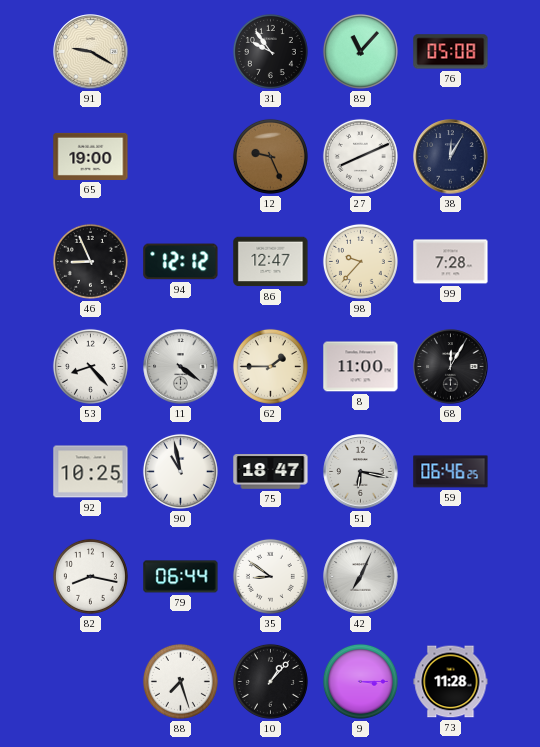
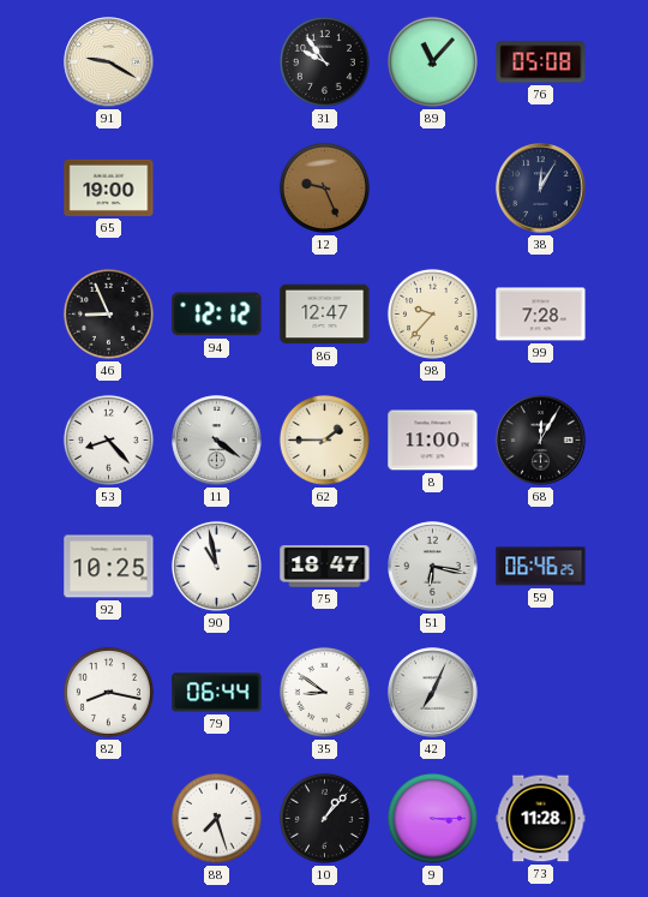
27: 8:11 -> none
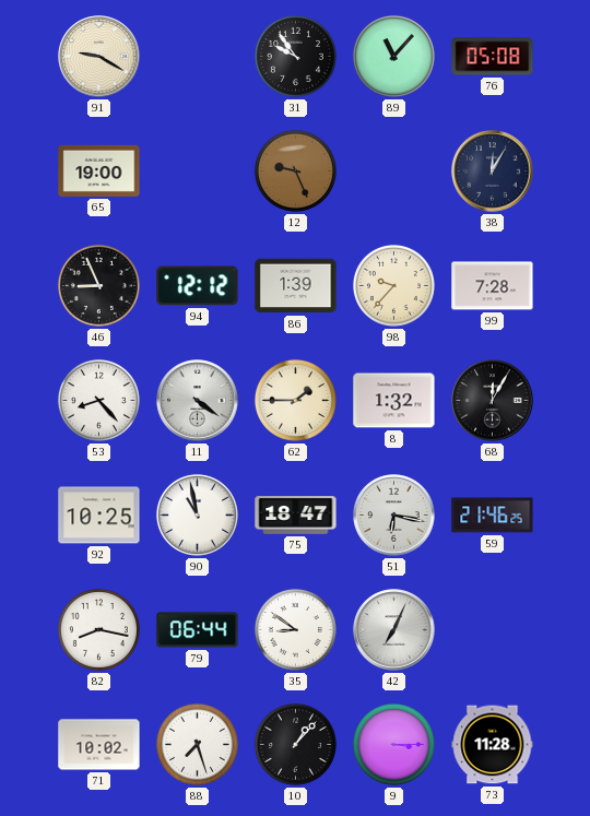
86: 12:47 -> 1:39
8: 11:00 -> 1:32
59: 06:46 -> 21:46
71: none -> 10:02
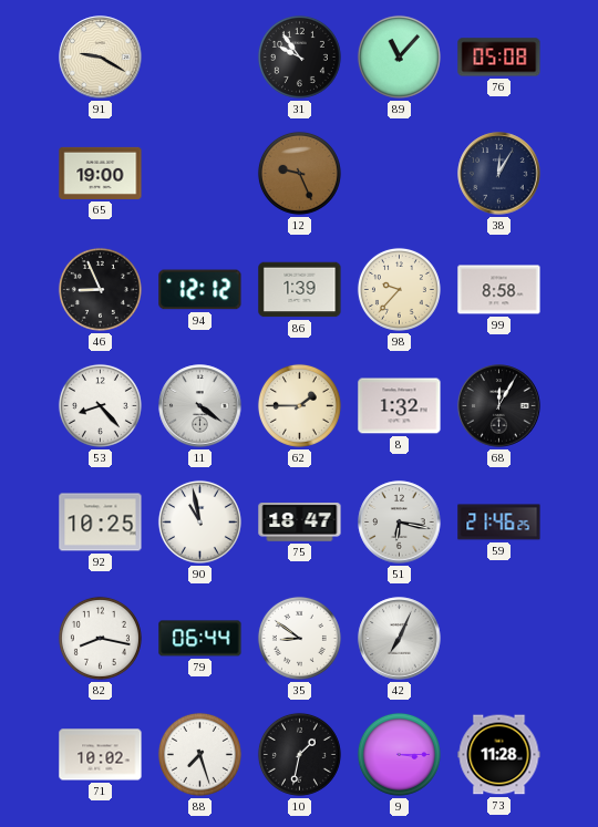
99: 7:28 -> 8:58
10: 1:07 -> 1:32
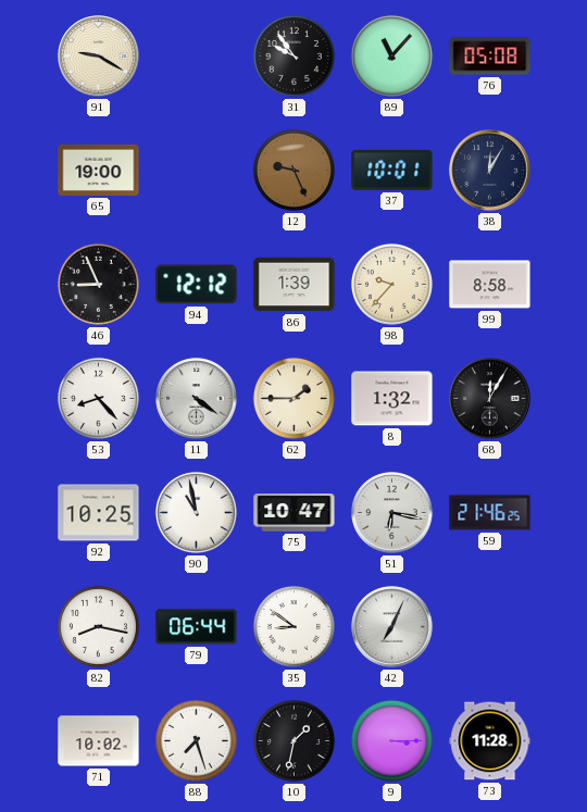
37: none -> 10:01
75: 18:47 -> 10:47
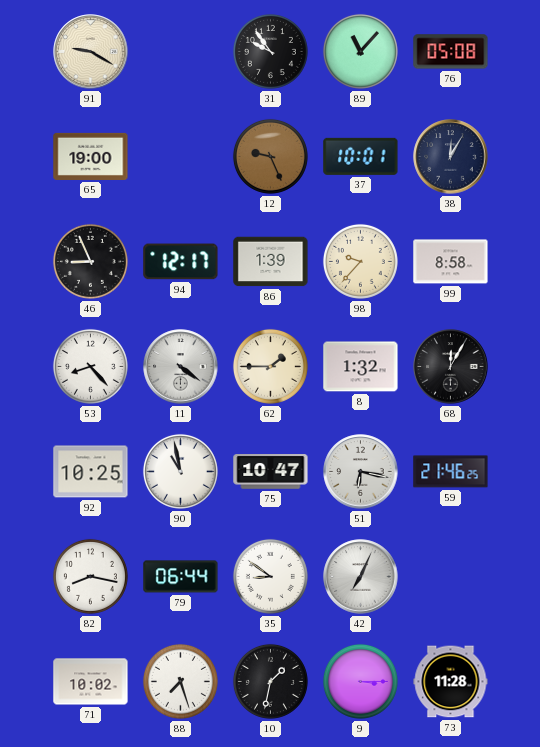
94: 12:12 -> 12:17
